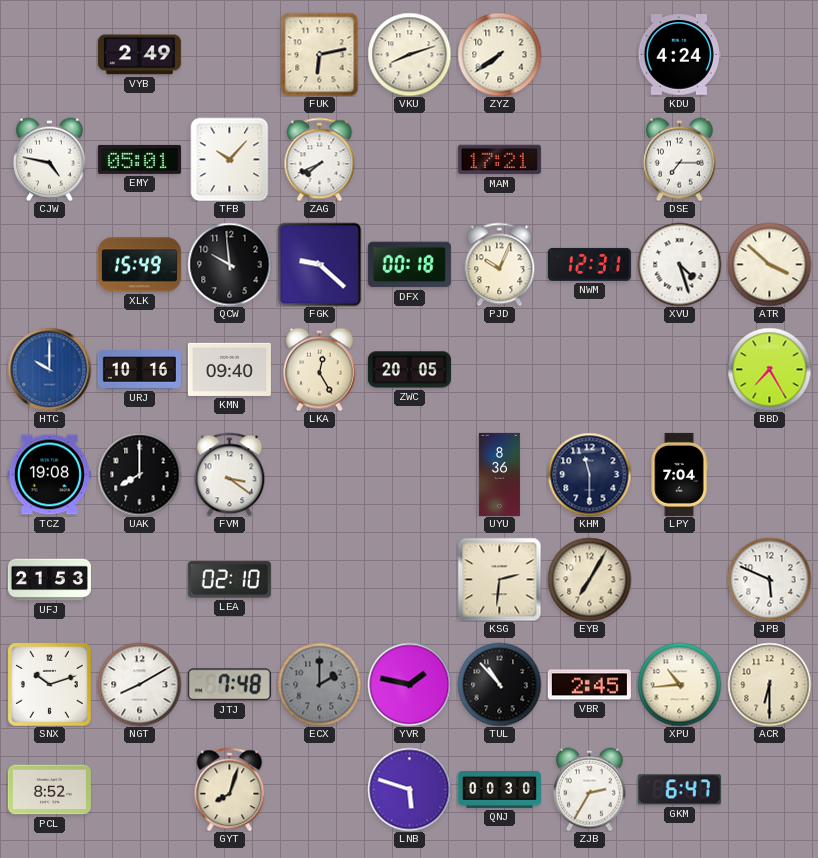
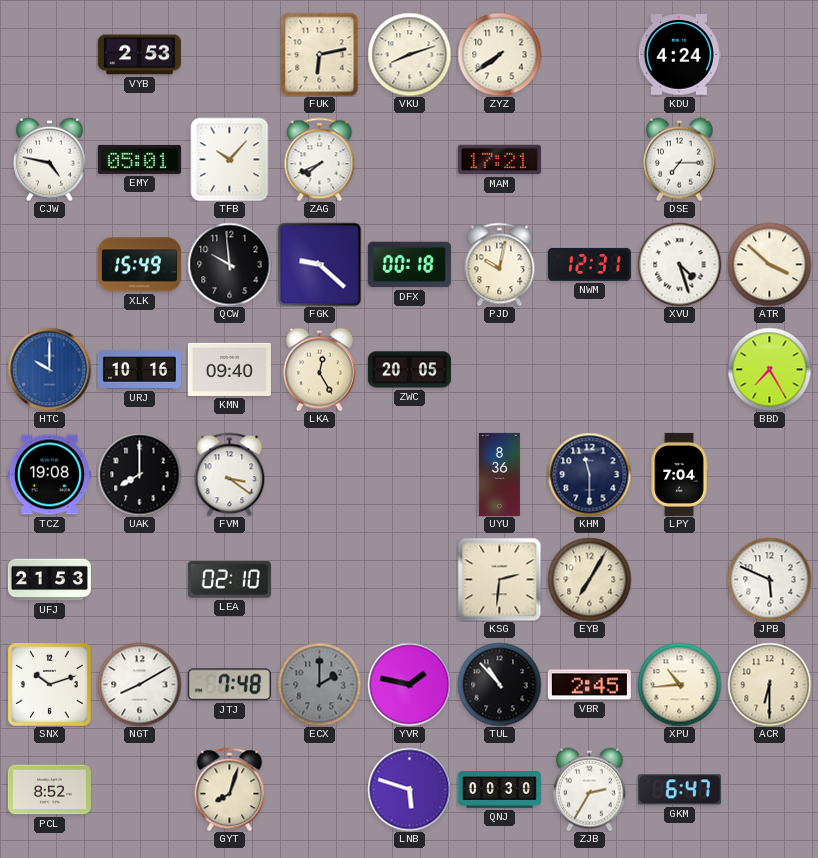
VYB: 2:49 -> 2:53
PJD: 10:04 -> 10:02
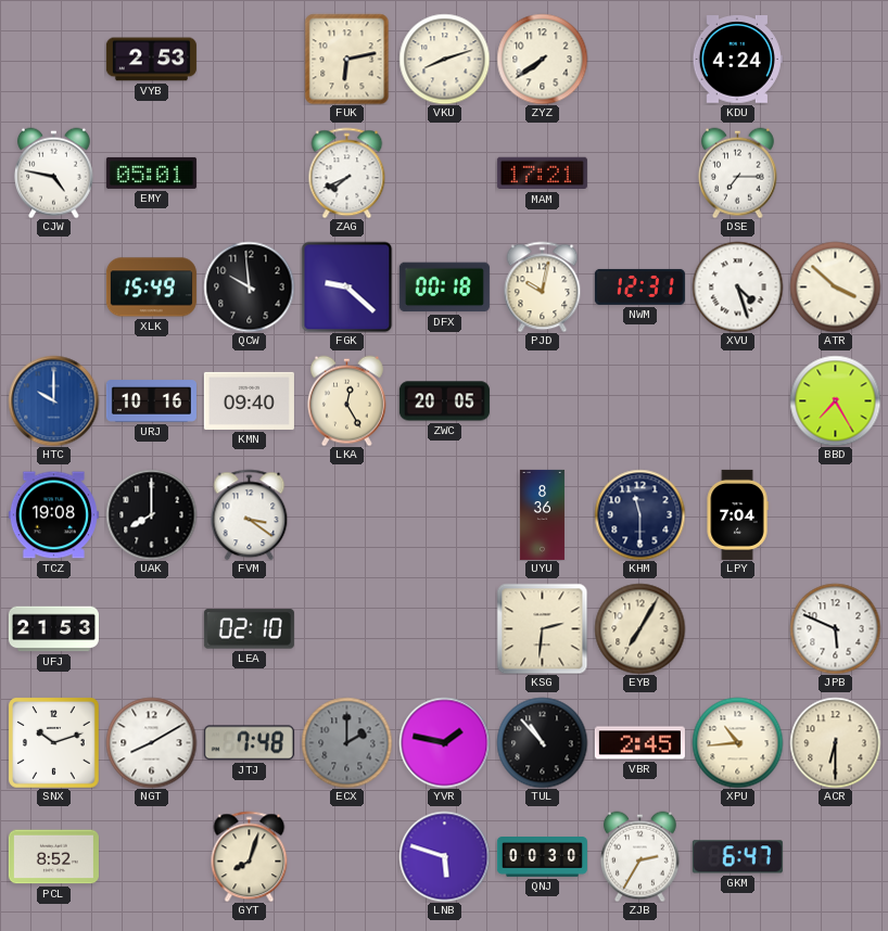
TFB: 10:07 -> none
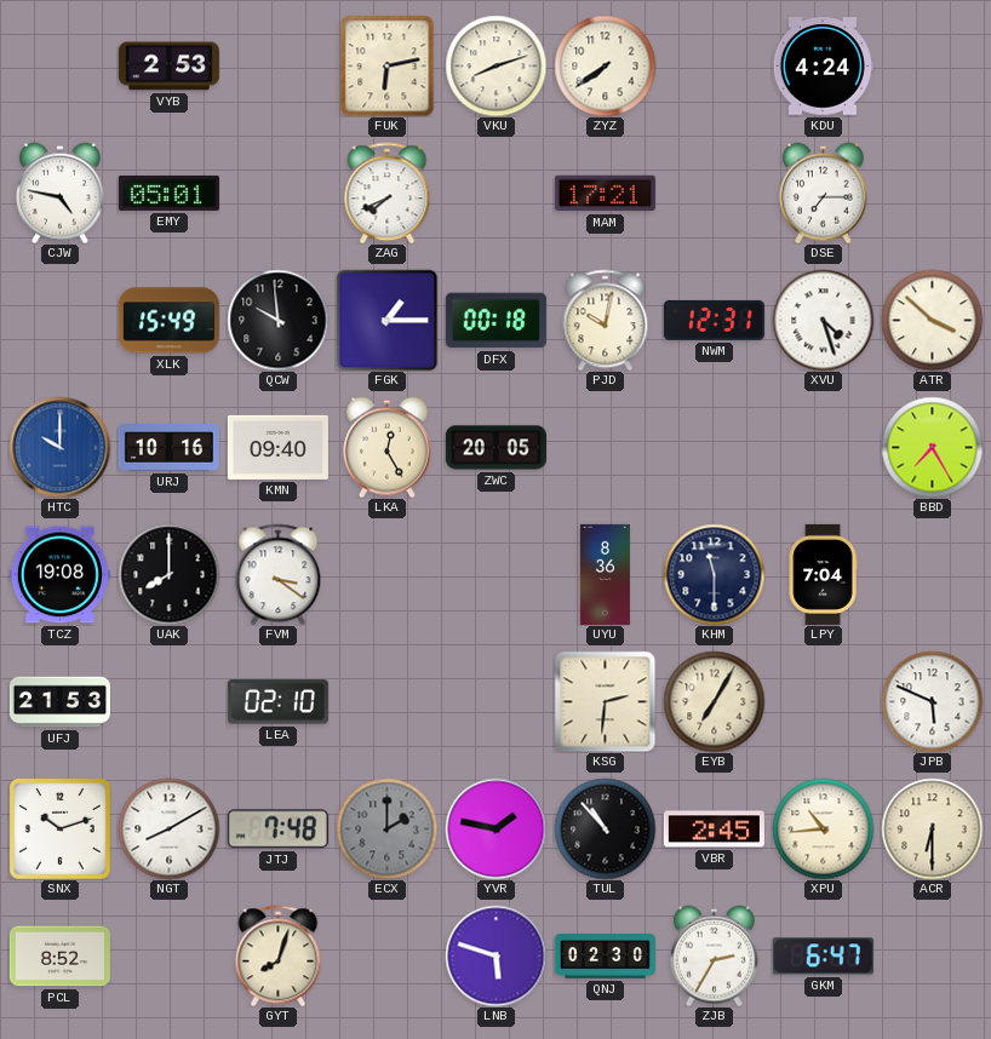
FGK: 9:22 -> 1:15
QNJ: 00:30 -> 02:30
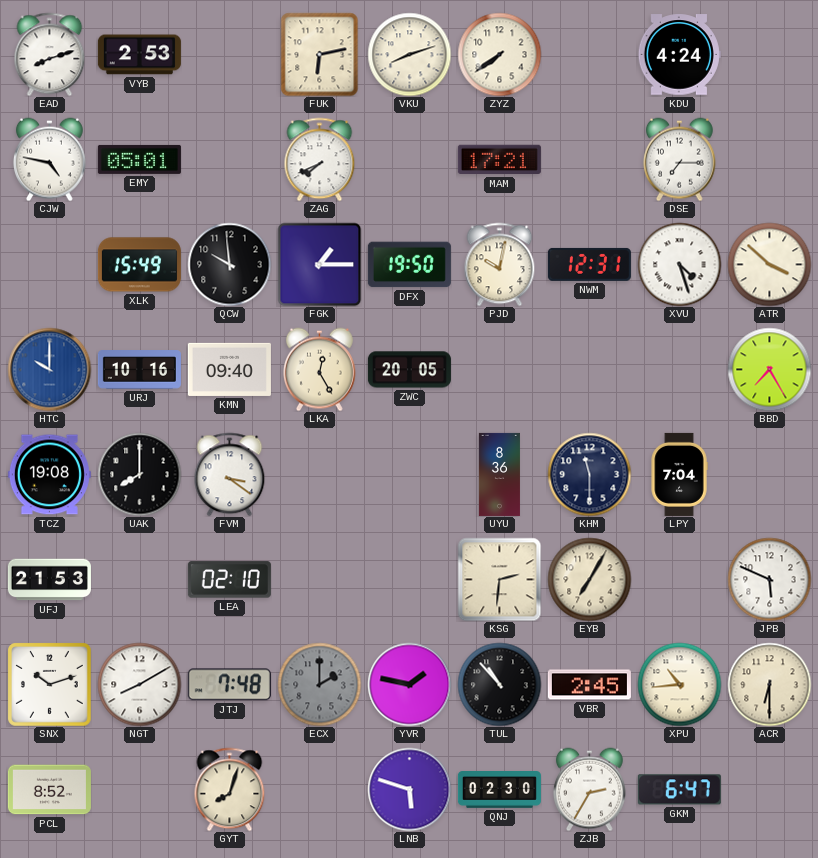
EAD: none -> 8:12
DFX: 00:18 -> 19:50
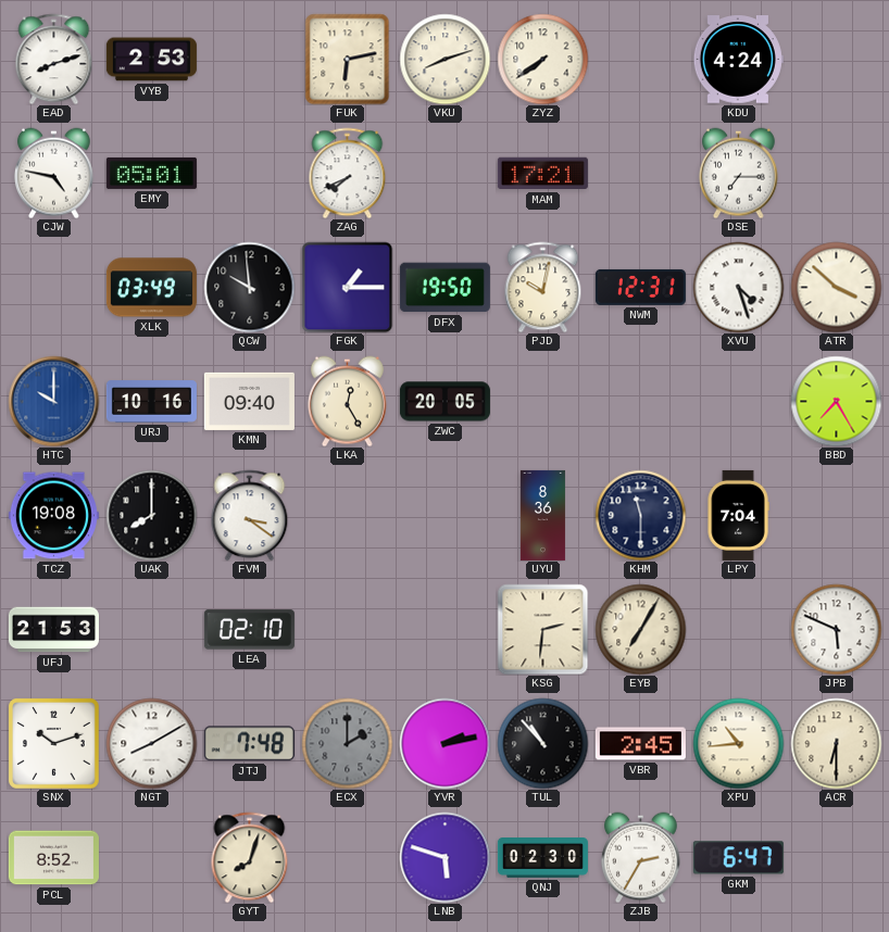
XLK: 15:49 -> 03:49
YVR: 1:47 -> 2:13
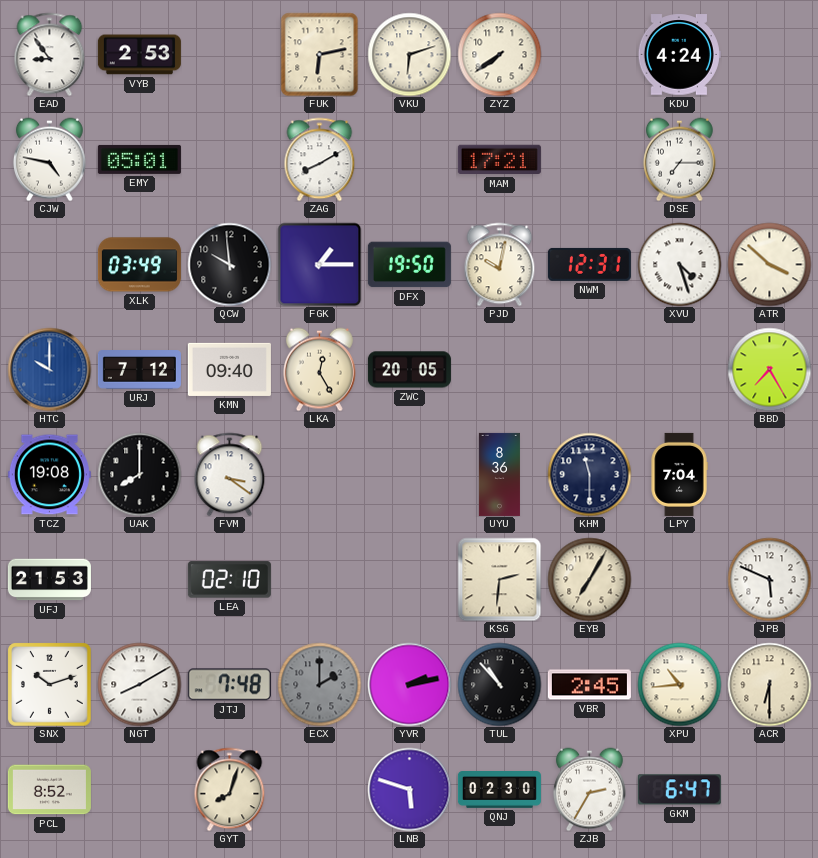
EAD: 8:12 -> 8:54
VKU: 8:12 -> 6:12
ZAG: 7:41 -> 8:10
URJ: 10:16 -> 7:12
